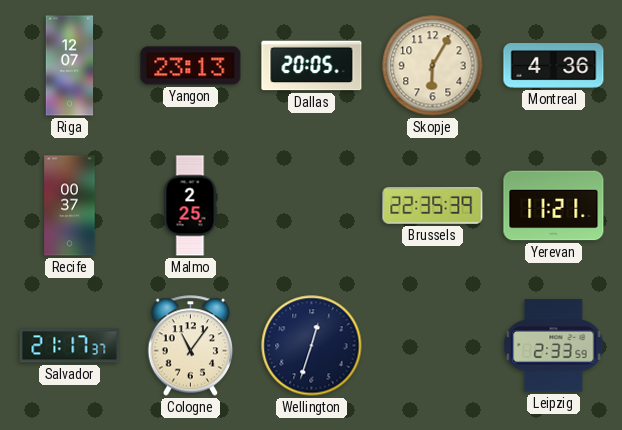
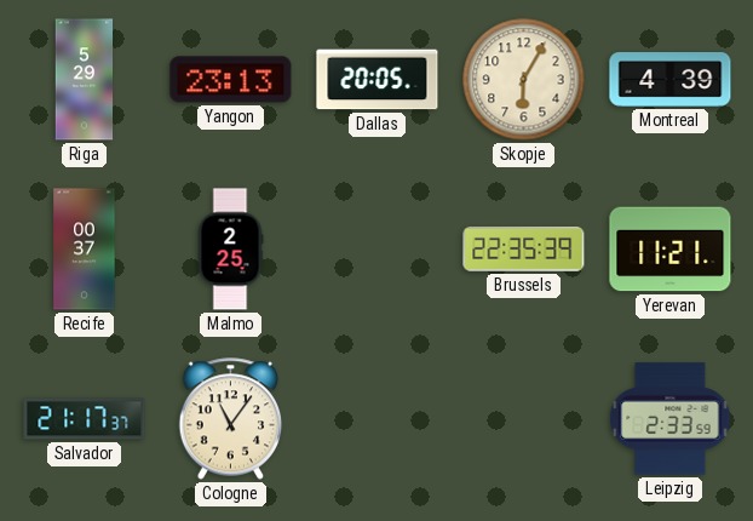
Riga: 12:07 -> 5:29
Montreal: 4:36 -> 4:39
Wellington: 12:33 -> none
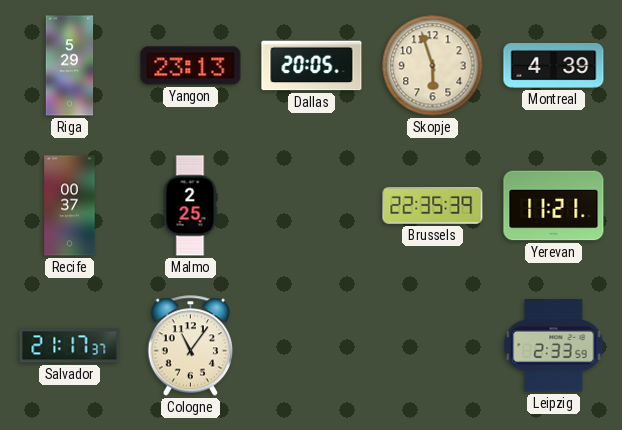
Skopje: 6:05 -> 5:57
